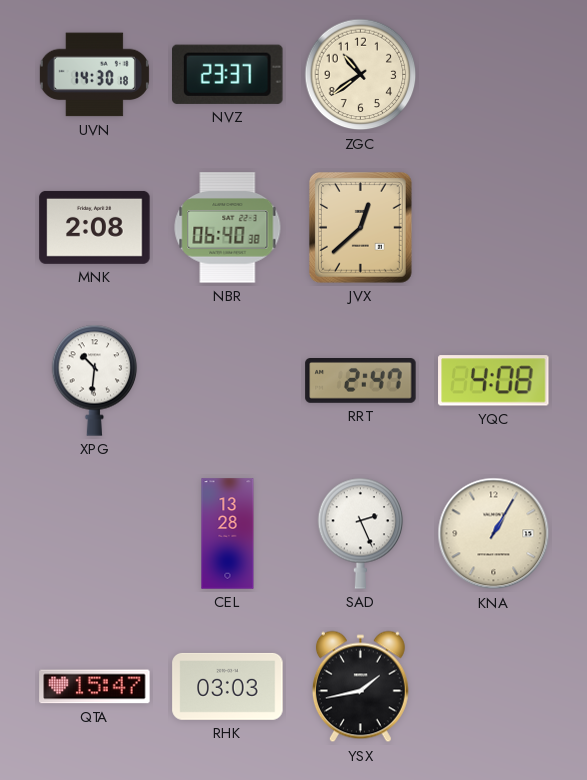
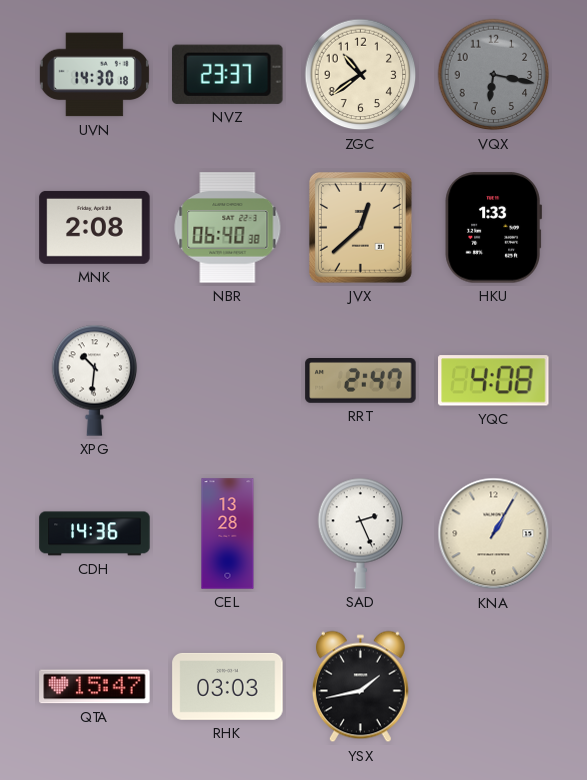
VQX: none -> 6:17
HKU: none -> 1:33
CDH: none -> 14:36
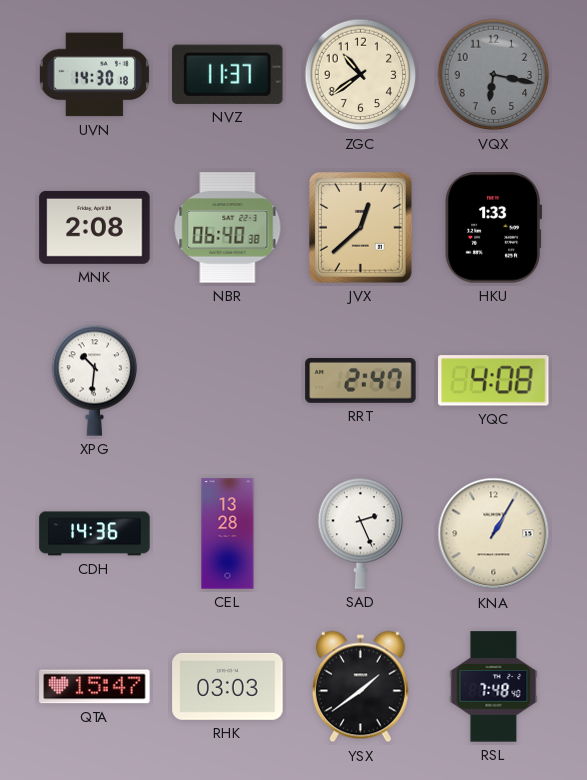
NVZ: 23:37 -> 11:37
YSX: 1:43 -> 1:39
RSL: none -> 7:48
